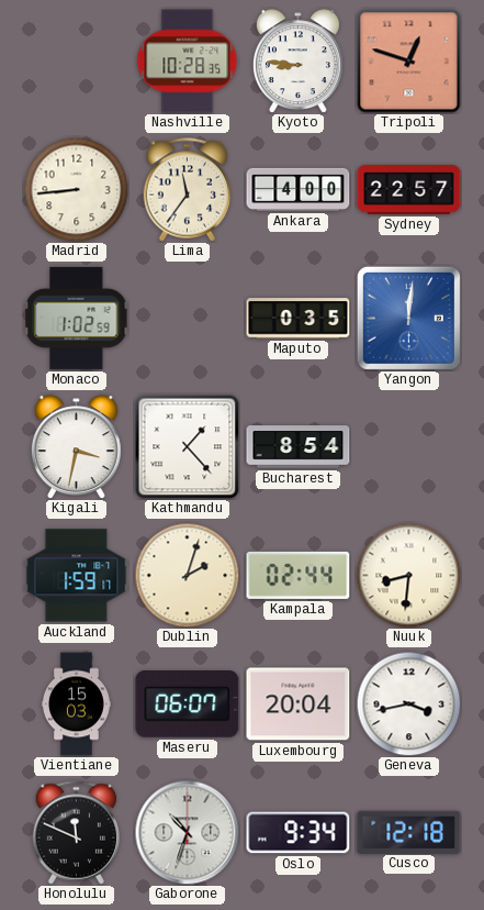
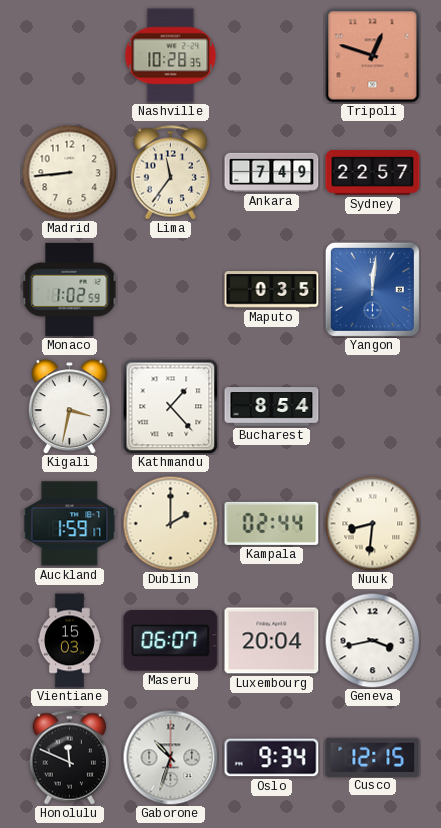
Kyoto: 8:46 -> none
Ankara: 4:00 -> 7:49
Dublin: 2:03 -> 2:00
Cusco: 12:18 -> 12:15
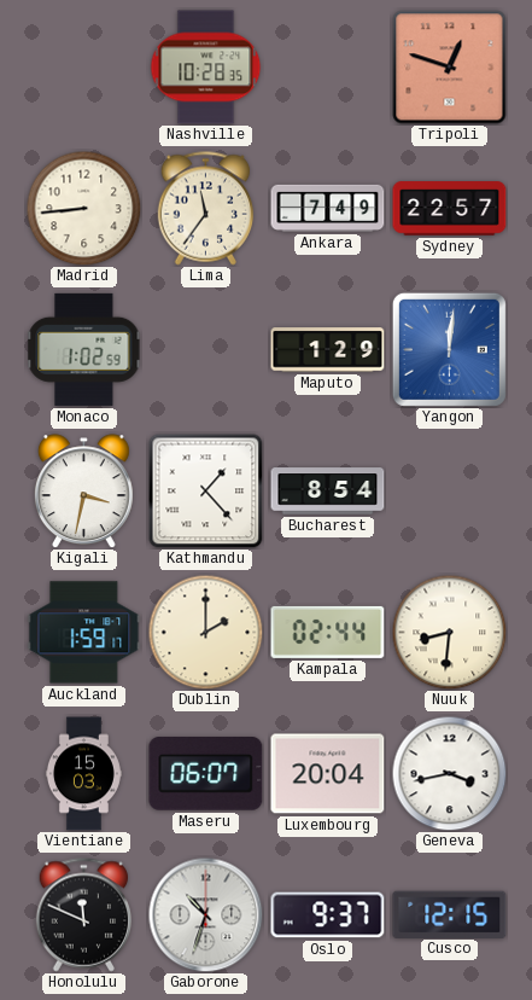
Maputo: 0:35 -> 1:29
Oslo: 9:34 -> 9:37
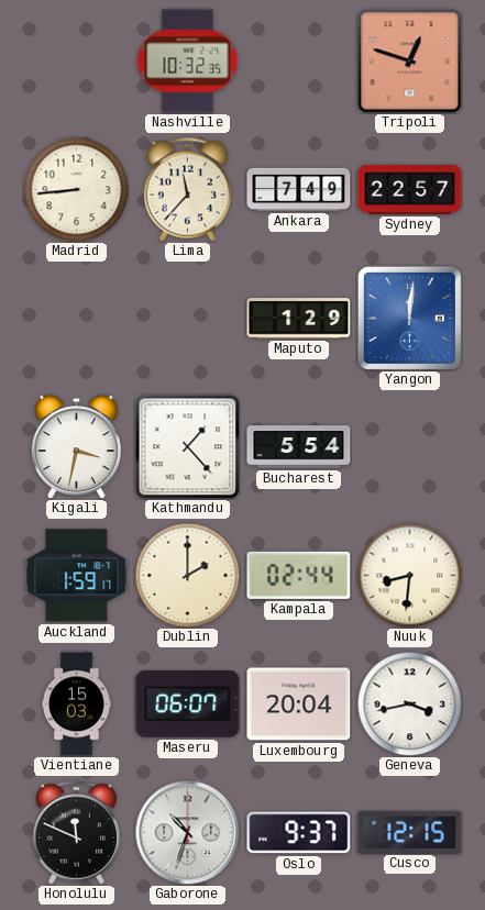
Nashville: 10:28 -> 10:32
Lima: 11:36 -> 11:37
Monaco: 1:02 -> none
Bucharest: 8:54 -> 5:54
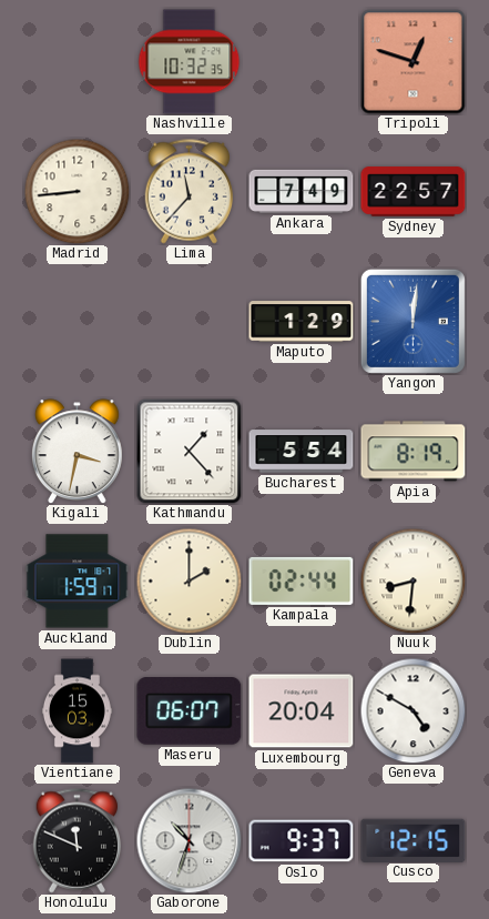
Apia: none -> 8:19
Geneva: 3:43 -> 4:50
